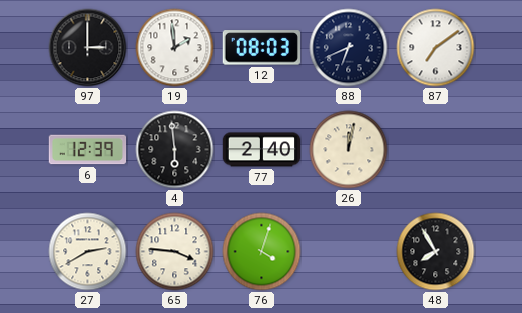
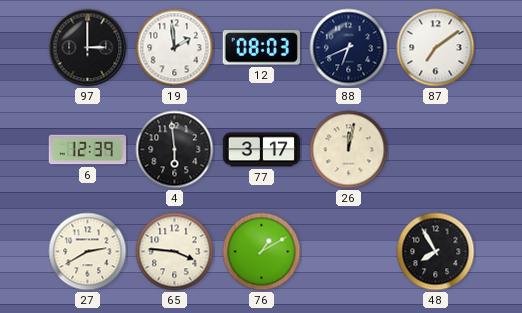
77: 2:40 -> 3:17
76: 4:03 -> 1:10
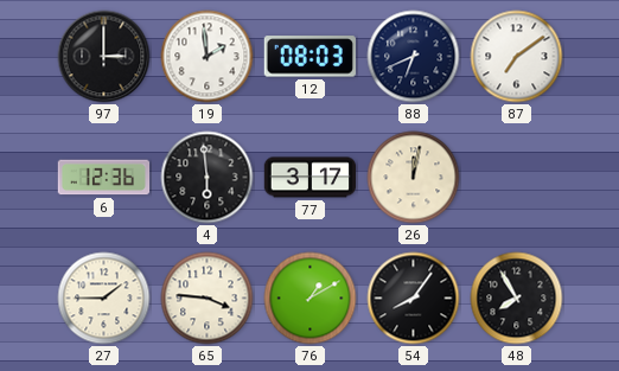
6: 12:39 -> 12:36
27: 2:40 -> 1:45
54: none -> 8:06
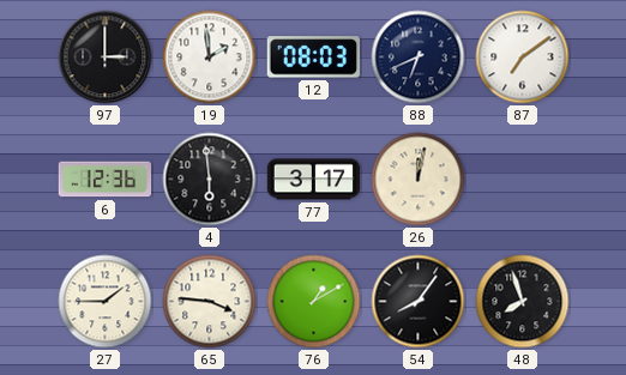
48: 7:55 -> 7:57
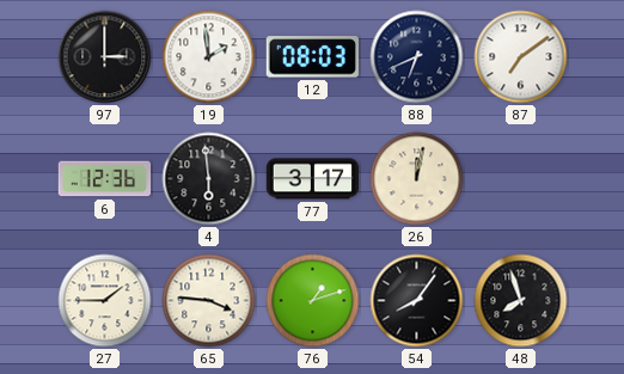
76: 1:10 -> 1:12
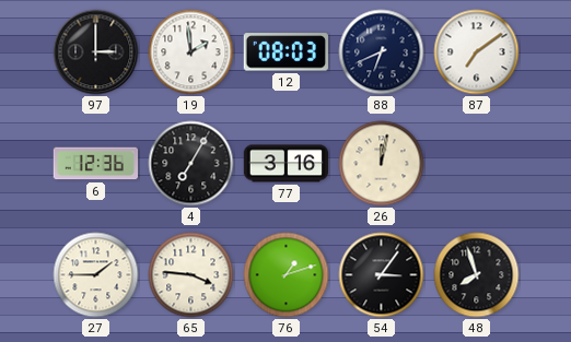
4: 5:59 -> 7:05
77: 3:17 -> 3:16
54: 8:06 -> 3:06
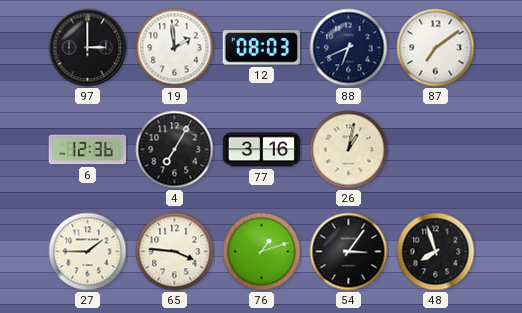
26: 12:02 -> 1:02
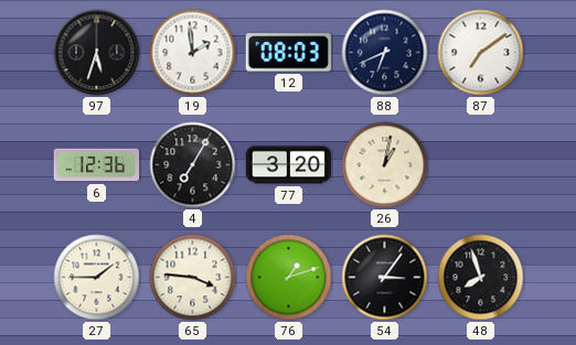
97: 3:00 -> 5:33
77: 3:16 -> 3:20
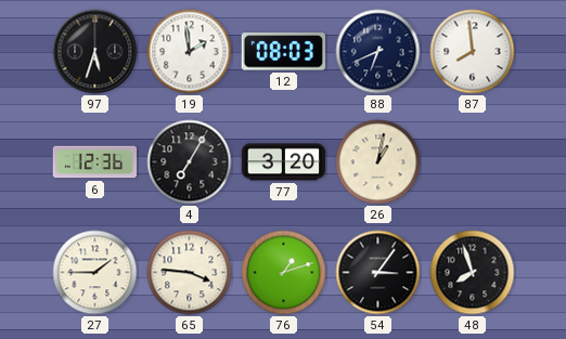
87: 7:09 -> 7:59
